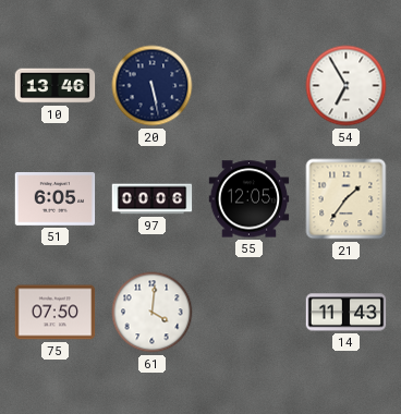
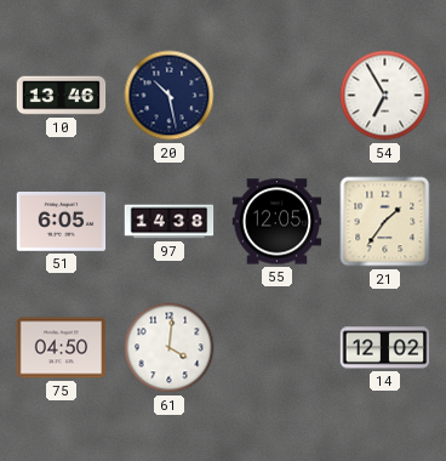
20: 5:28 -> 10:28
97: 00:06 -> 14:38
75: 07:50 -> 04:50
14: 11:43 -> 12:02
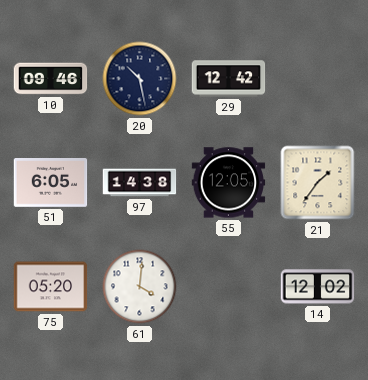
10: 13:46 -> 09:46
29: none -> 12:42
54: 6:55 -> none
75: 04:50 -> 05:20
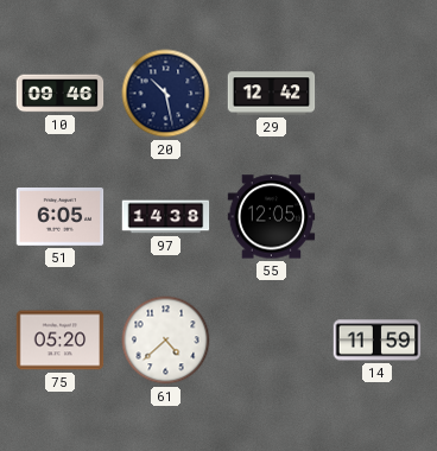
21: 1:36 -> none
61: 4:01 -> 4:38
14: 12:02 -> 11:59
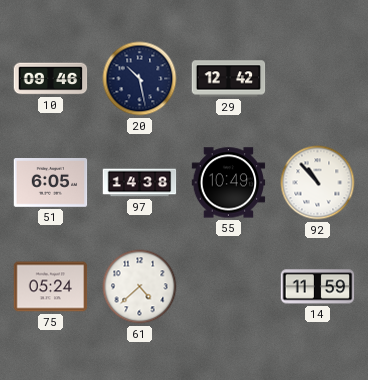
55: 12:05 -> 10:49
92: none -> 10:53
75: 05:20 -> 05:24
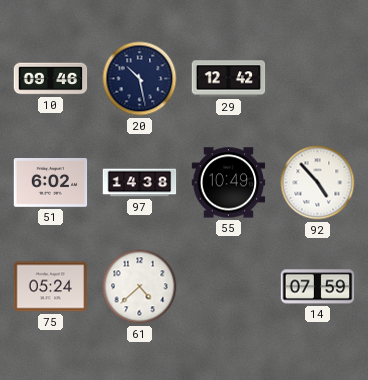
51: 6:05 -> 6:02
92: 10:53 -> 4:53
14: 11:59 -> 07:59
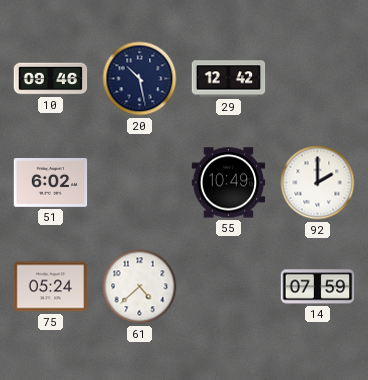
97: 14:38 -> none
92: 4:53 -> 2:00
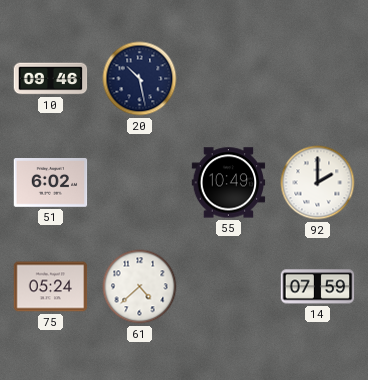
29: 12:42 -> none
